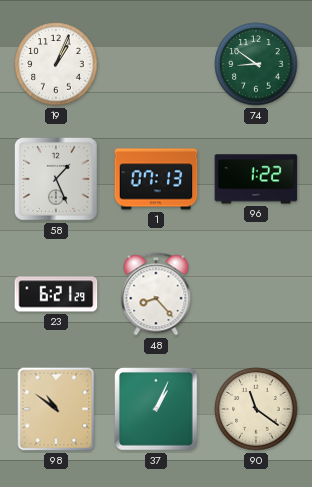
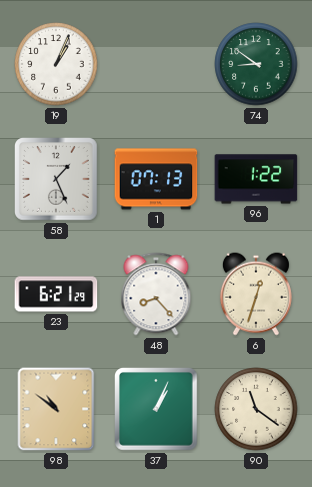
6: none -> 12:33
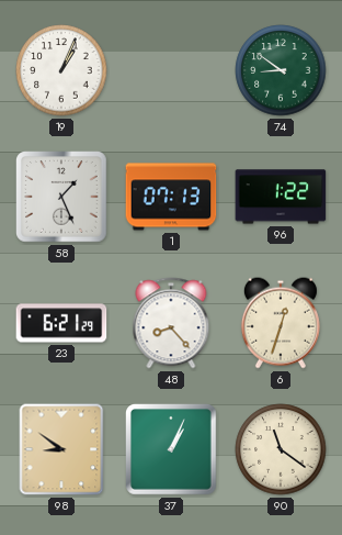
98: 10:51 -> 8:51
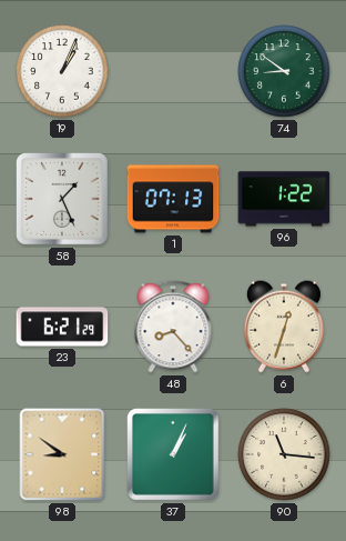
90: 11:21 -> 11:16
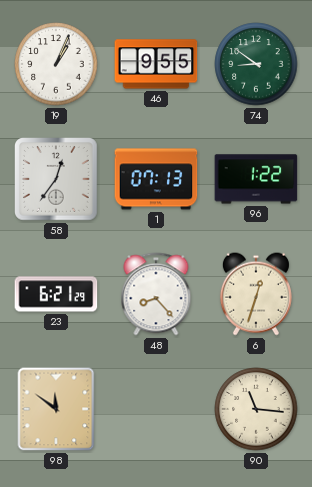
46: none -> 9:55
58: 1:26 -> 12:36
98: 8:51 -> 11:51
37: 1:04 -> none
